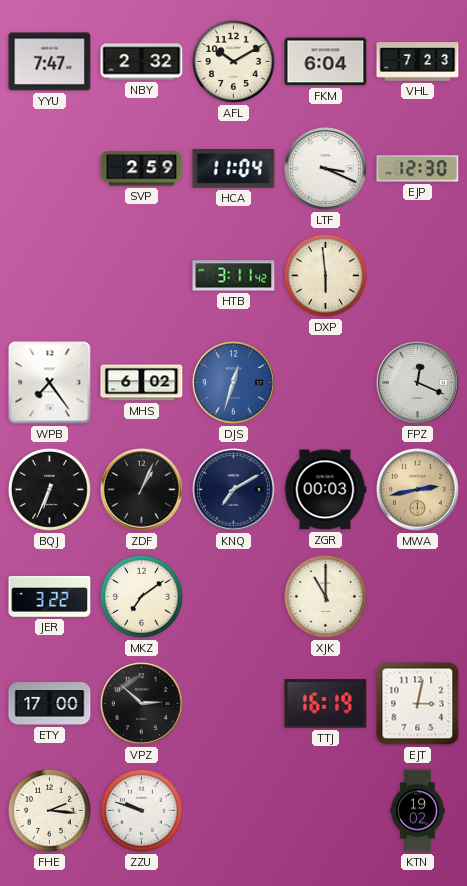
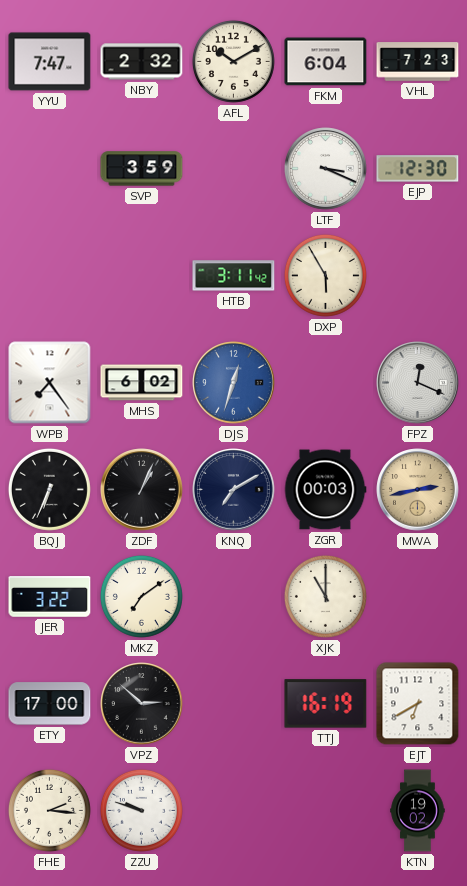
SVP: 2:59 -> 3:59
HCA: 11:04 -> none
DXP: 5:59 -> 5:55
EJT: 3:02 -> 6:40
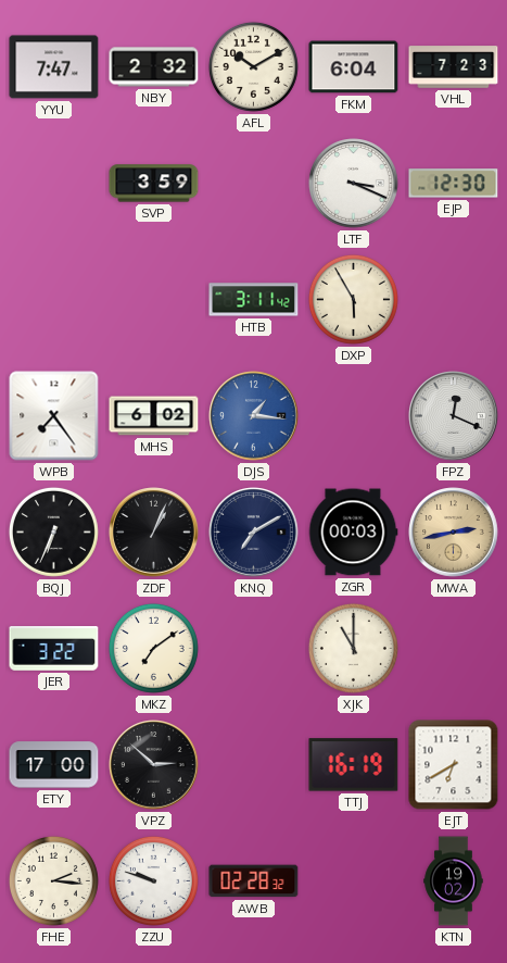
DJS: 12:33 -> 1:16
AWB: none -> 02:28
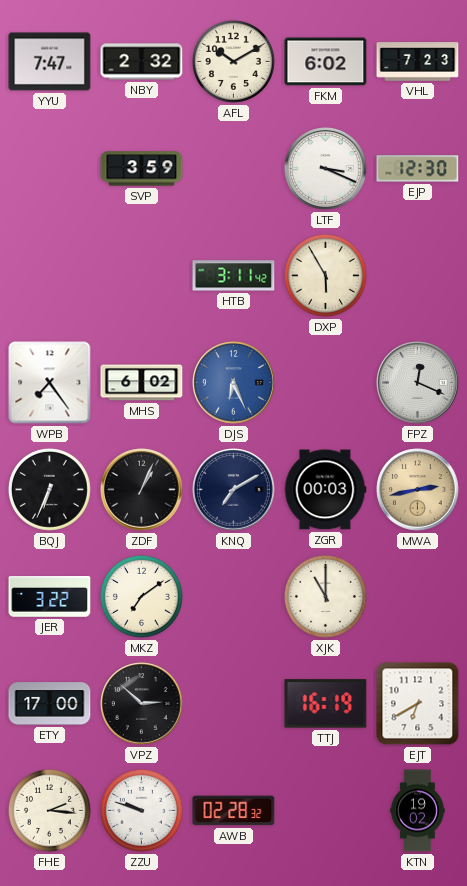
FKM: 6:04 -> 6:02
DJS: 1:16 -> 6:26
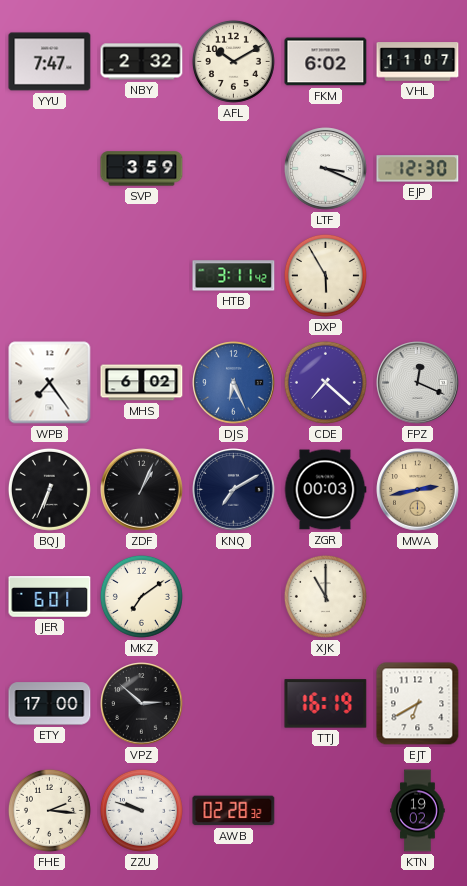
VHL: 7:23 -> 11:07
CDE: none -> 7:22
JER: 3:22 -> 6:01
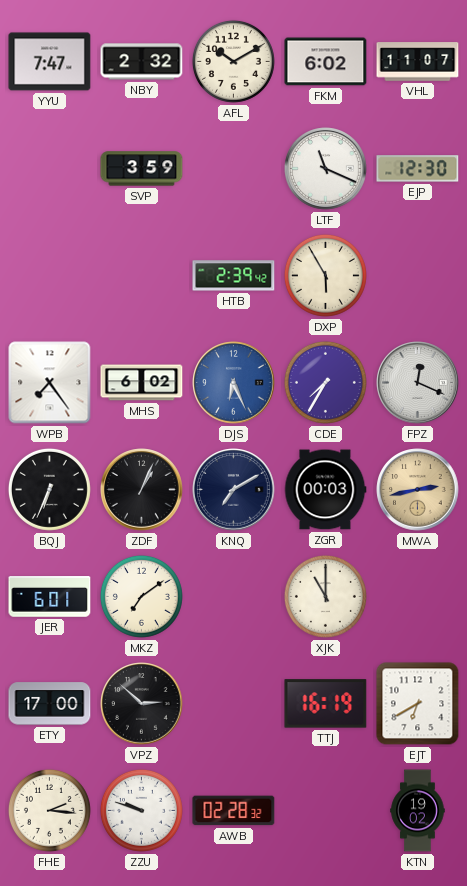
LTF: 3:19 -> 11:19
HTB: 3:11 -> 2:39
CDE: 7:22 -> 7:35
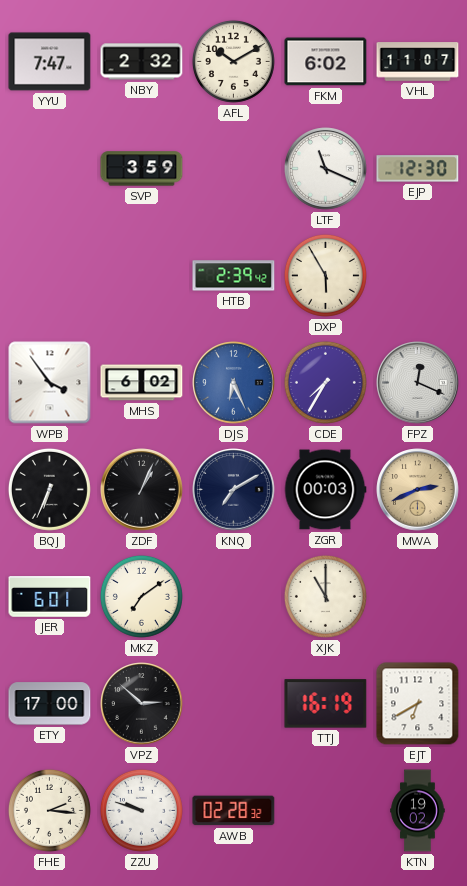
WPB: 7:24 -> 3:54
MWA: 2:43 -> 2:41
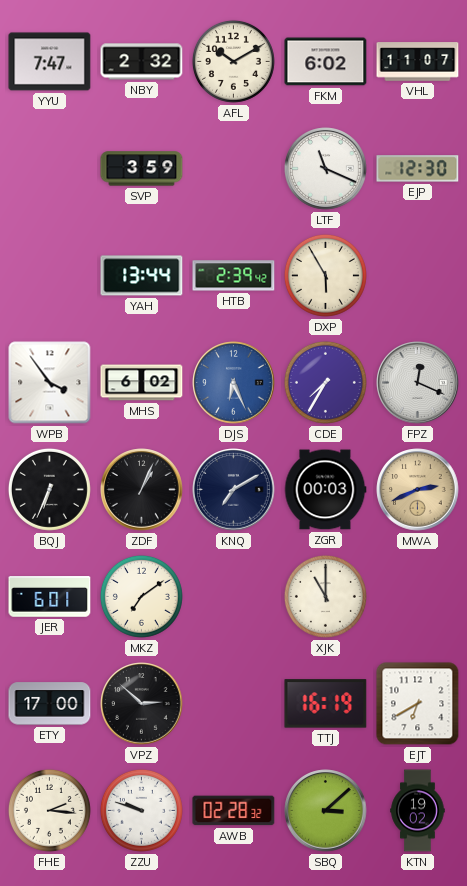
YAH: none -> 13:44
SBQ: none -> 3:08
